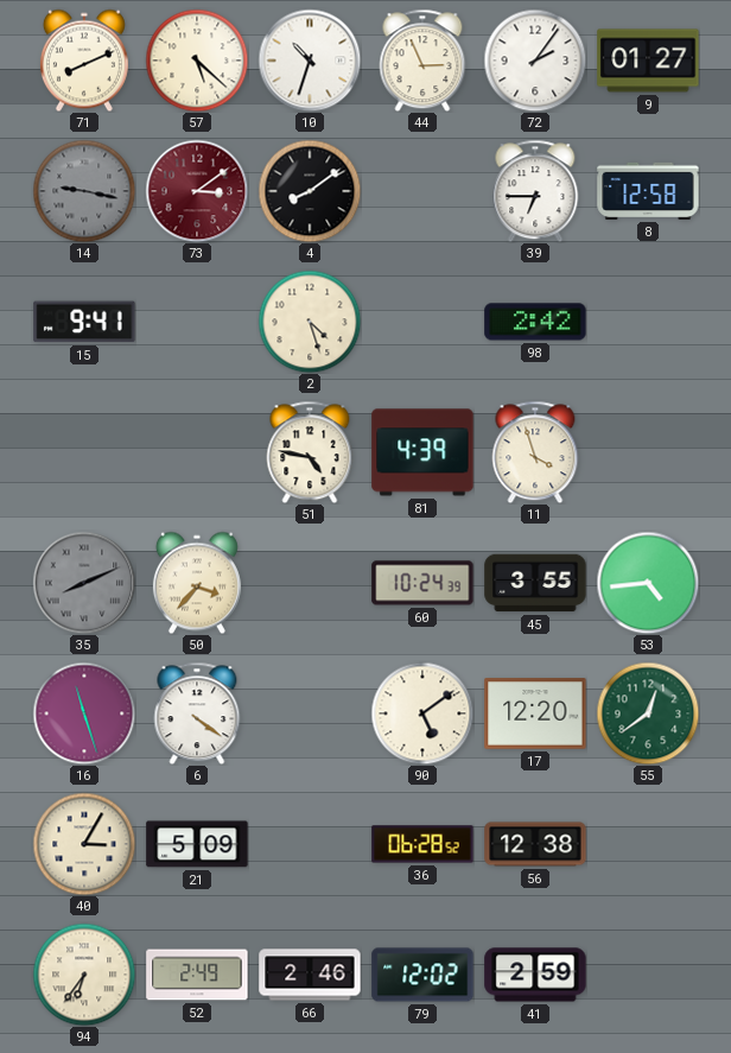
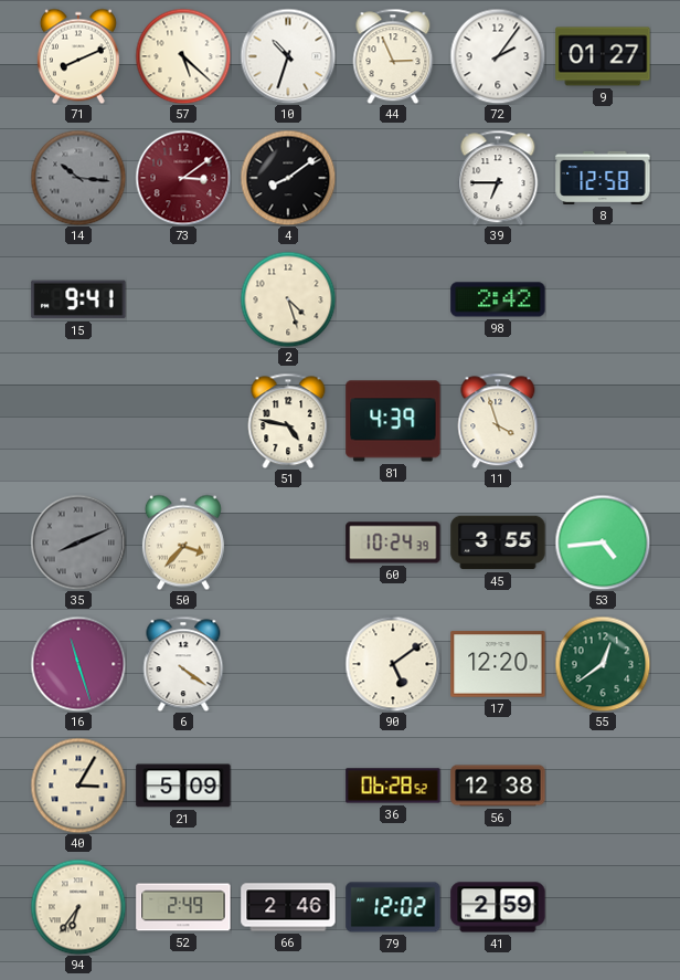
14: 9:17 -> 10:16
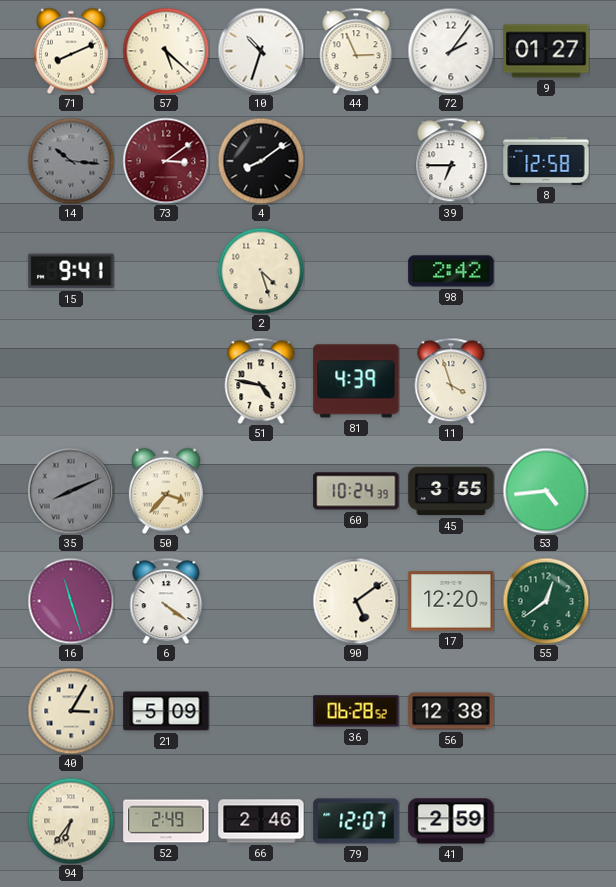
79: 12:02 -> 12:07
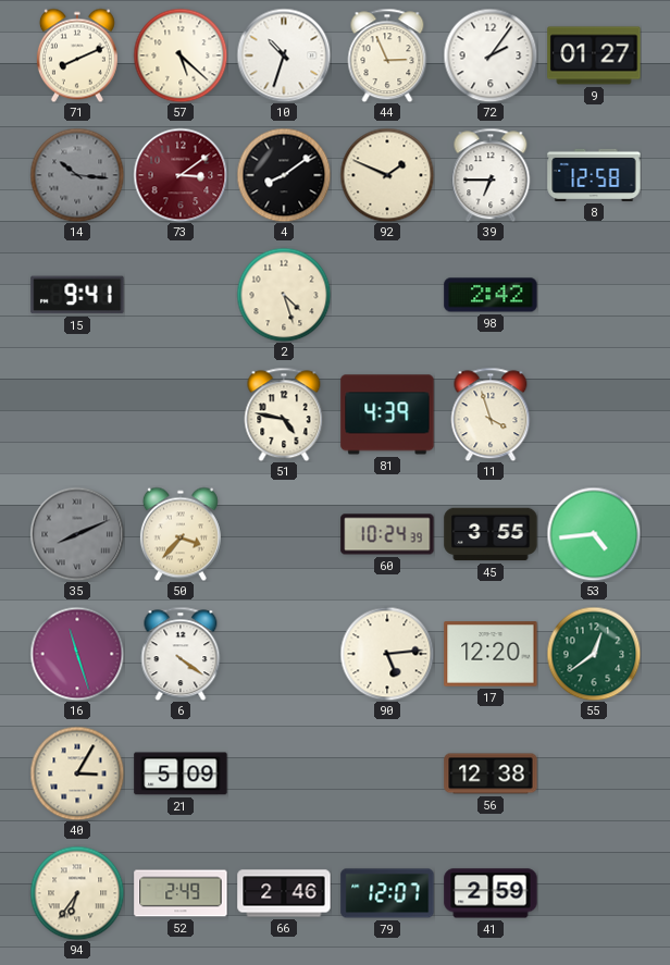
92: none -> 1:49
90: 5:09 -> 5:14
36: 06:28 -> none
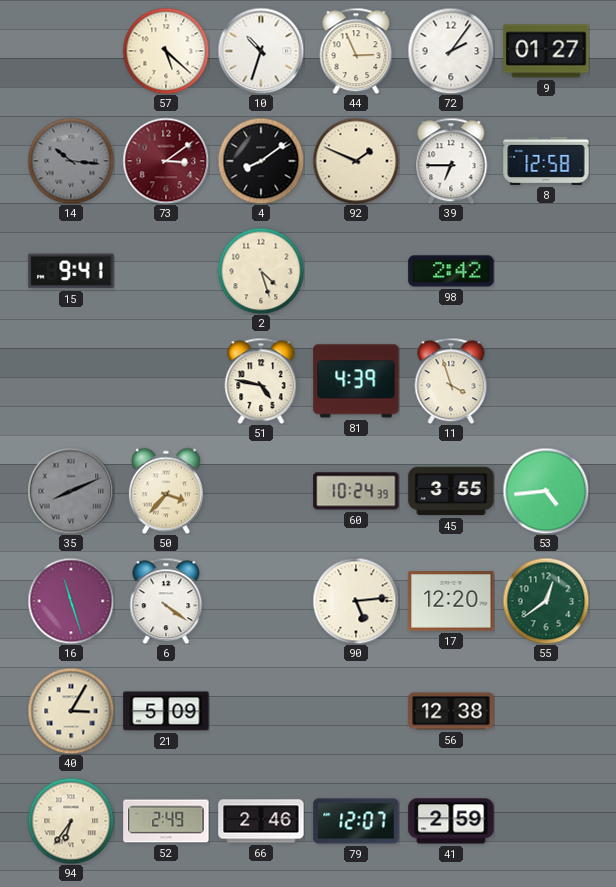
71: 8:11 -> none
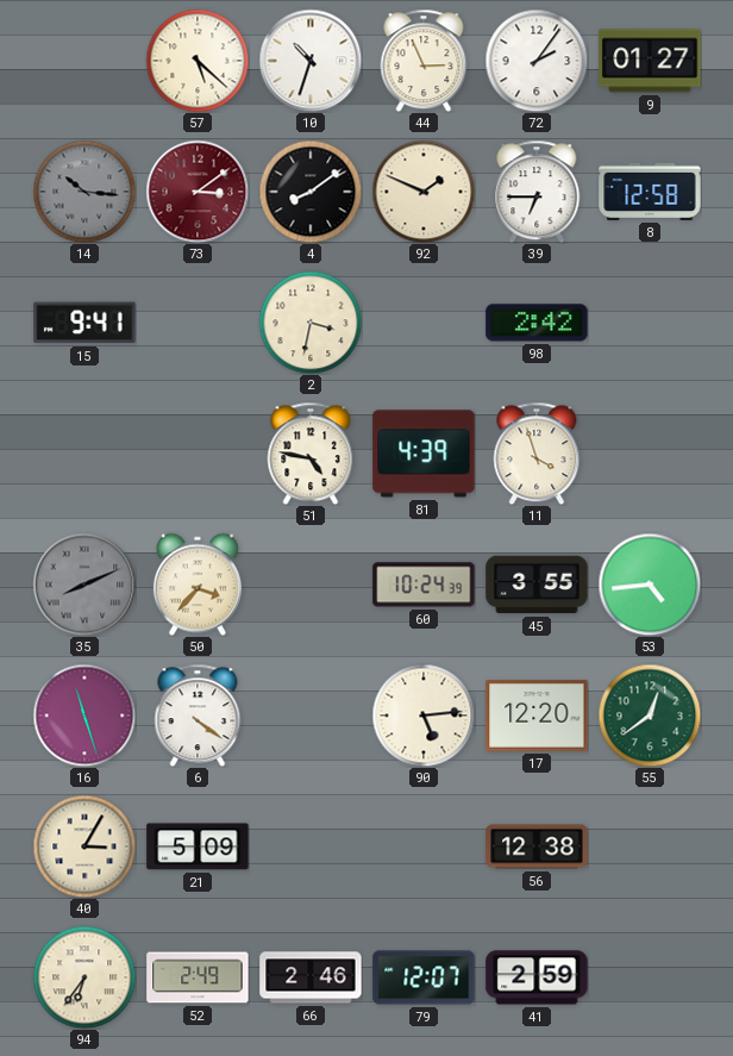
2: 4:27 -> 3:32
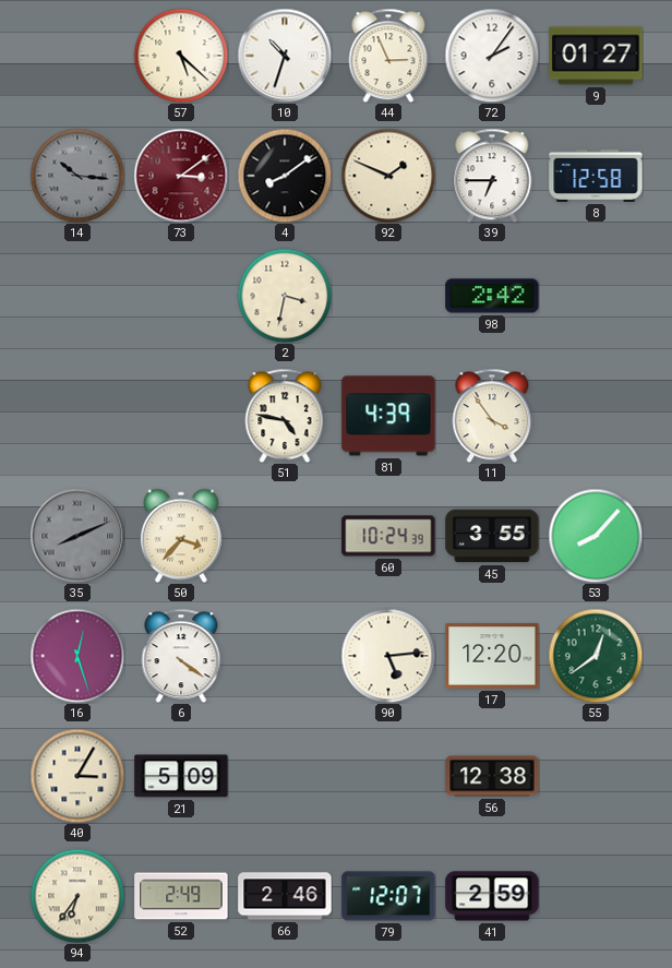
15: 9:41 -> none
11: 3:57 -> 3:54
53: 4:44 -> 8:07
16: 11:27 -> 12:27
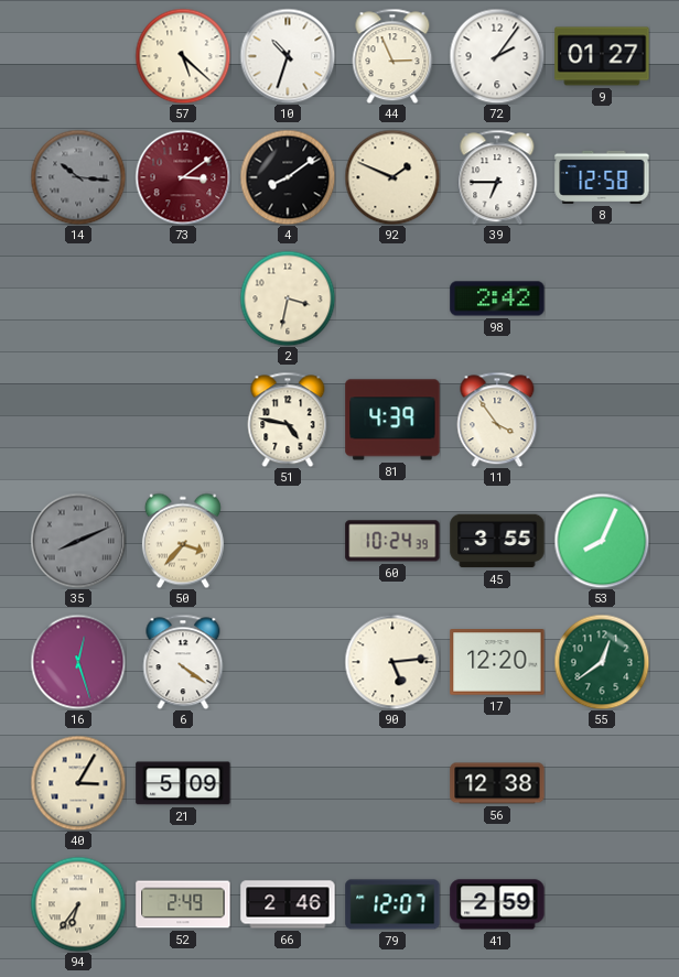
53: 8:07 -> 8:04
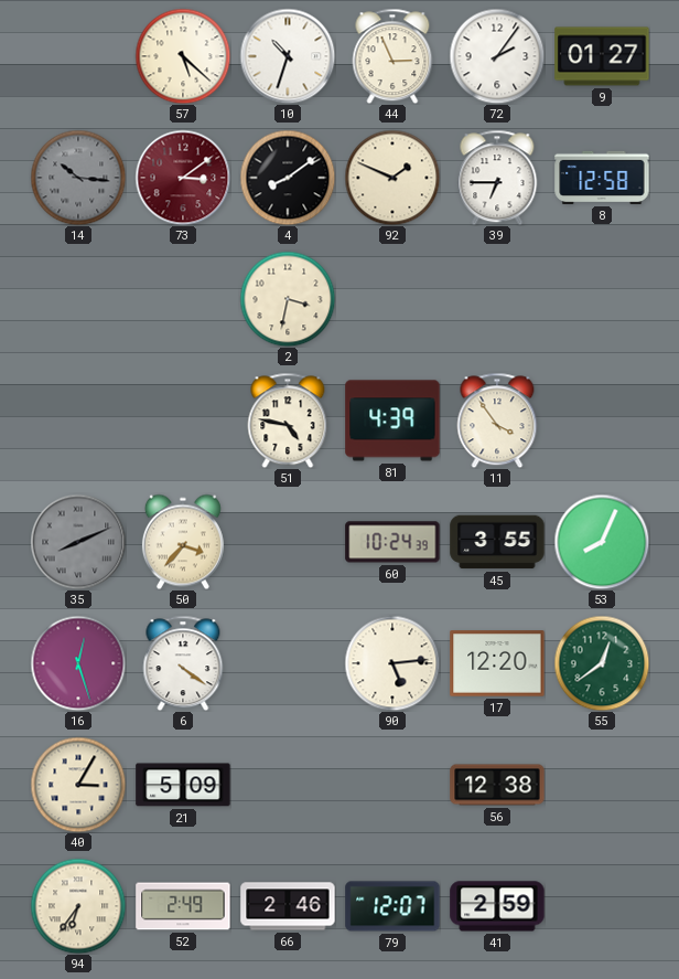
98: 2:42 -> none
